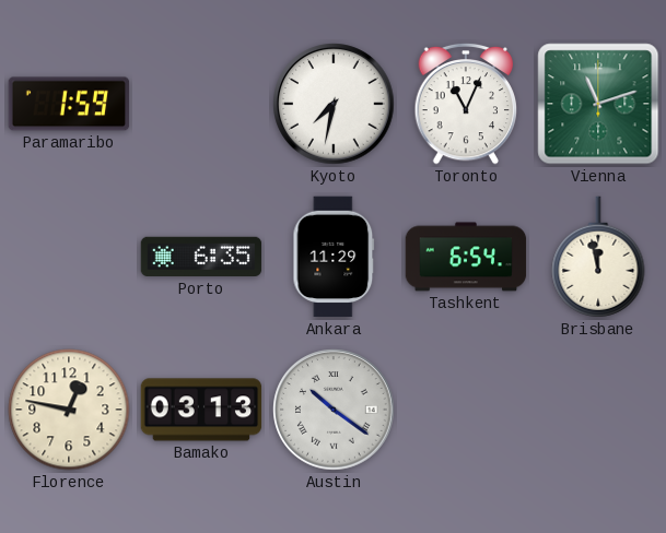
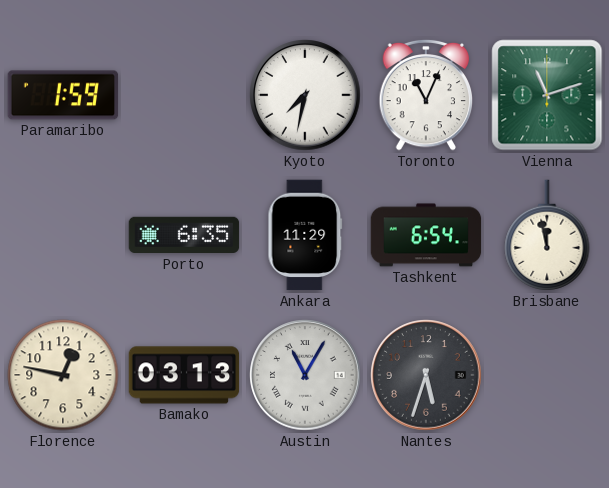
Austin: 10:21 -> 11:05
Nantes: none -> 5:33
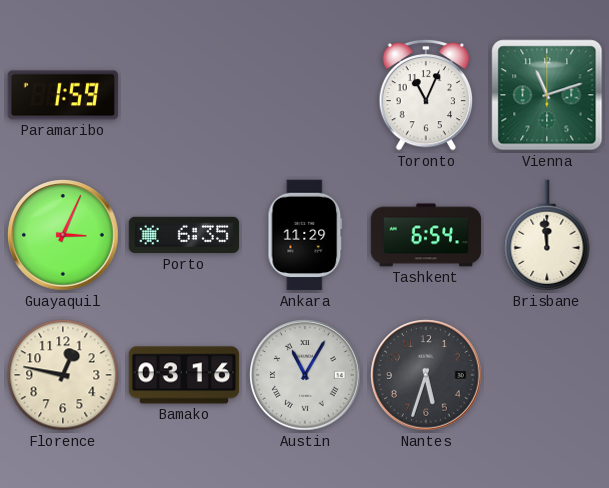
Kyoto: 7:32 -> none
Guayaquil: none -> 3:04
Brisbane: 11:58 -> 11:59
Bamako: 03:13 -> 03:16
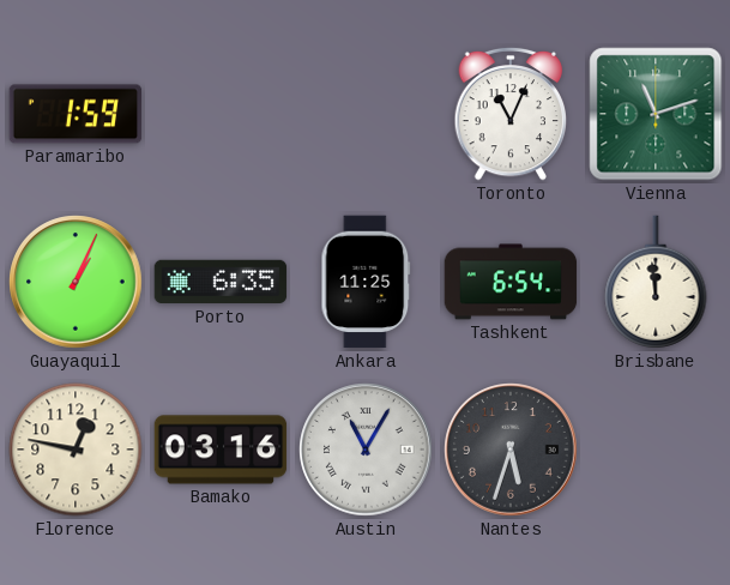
Guayaquil: 3:04 -> 1:04
Ankara: 11:29 -> 11:25
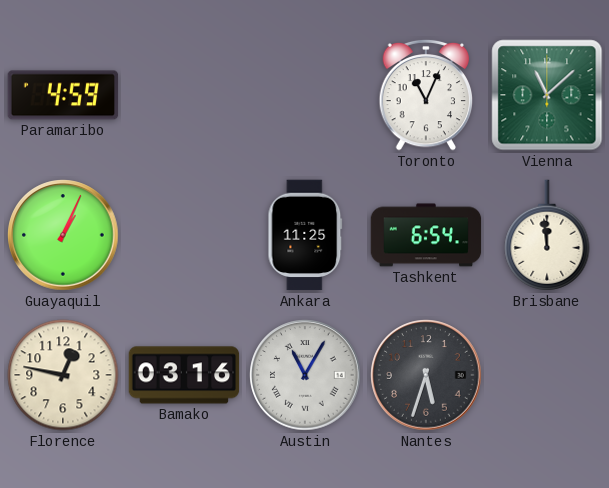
Paramaribo: 1:59 -> 4:59
Vienna: 11:12 -> 11:08
Porto: 6:35 -> none
